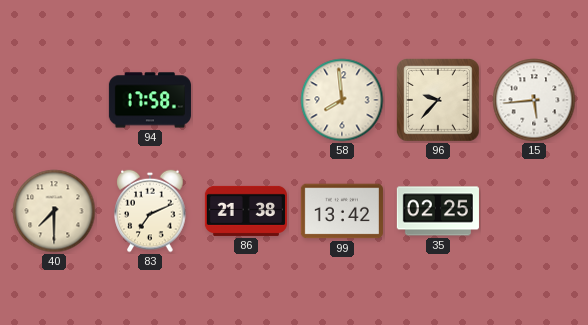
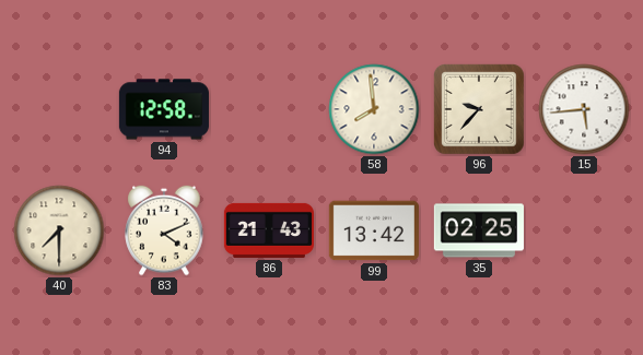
94: 17:58 -> 12:58
83: 7:11 -> 4:11
86: 21:38 -> 21:43
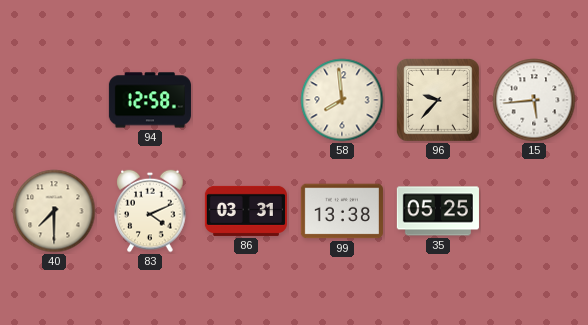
86: 21:43 -> 03:31
99: 13:42 -> 13:38
35: 02:25 -> 05:25
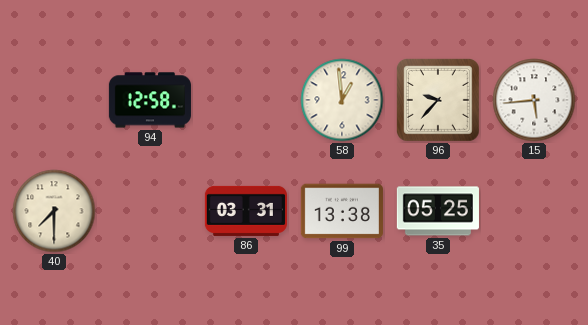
58: 7:59 -> 12:59
83: 4:11 -> none
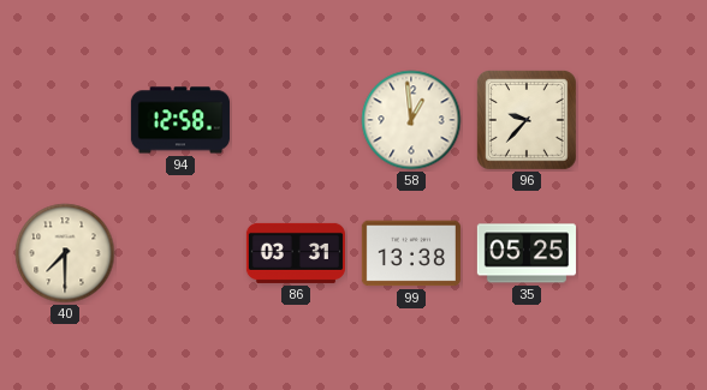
15: 5:44 -> none
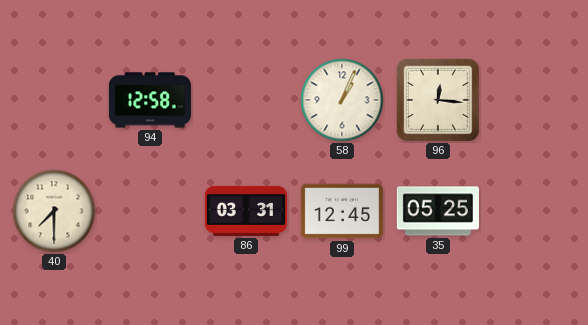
58: 12:59 -> 1:04
96: 9:37 -> 12:16
99: 13:38 -> 12:45
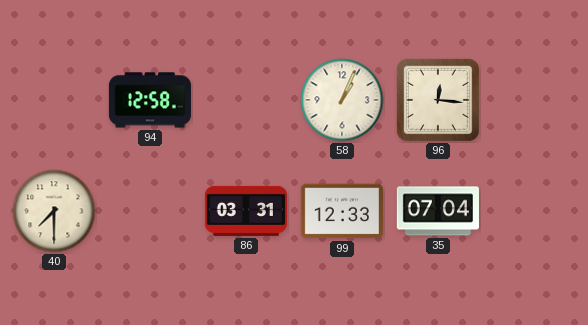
99: 12:45 -> 12:33
35: 05:25 -> 07:04
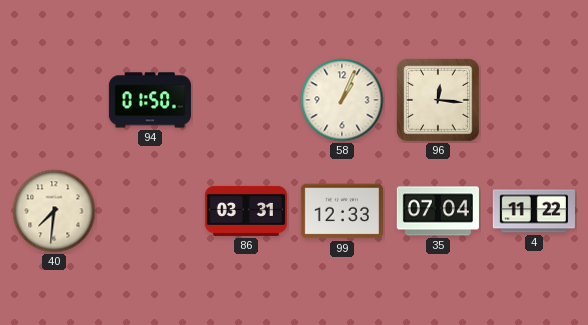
94: 12:58 -> 01:50
40: 7:30 -> 7:31
4: none -> 11:22
